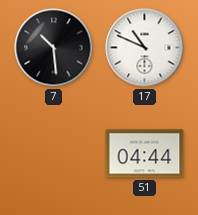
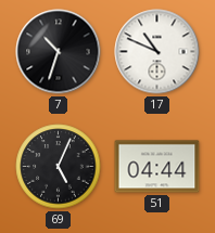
7: 10:29 -> 10:33
69: none -> 5:04
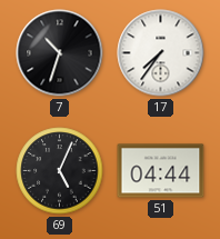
17: 10:49 -> 7:36
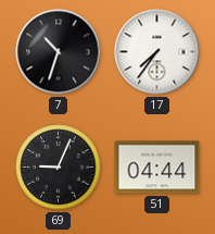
69: 5:04 -> 9:04
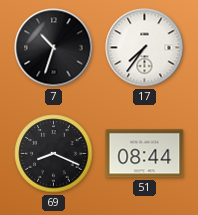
69: 9:04 -> 8:19
51: 04:44 -> 08:44
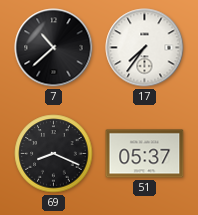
7: 10:33 -> 10:38
51: 08:44 -> 05:37
